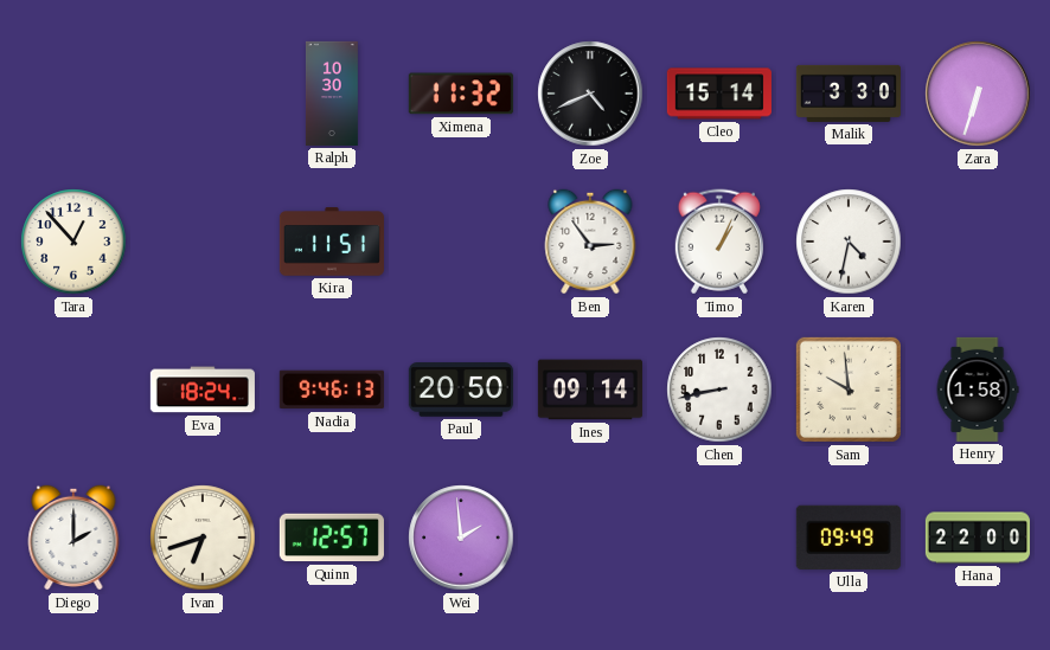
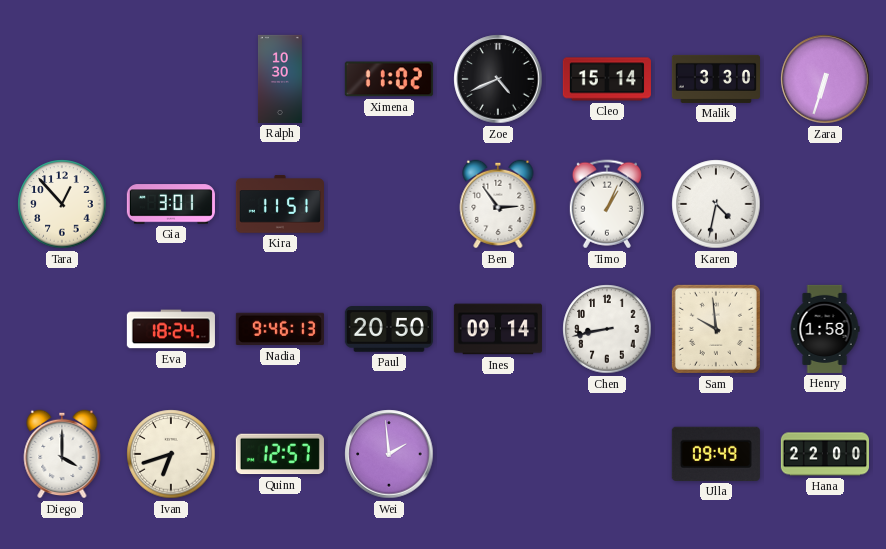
Ximena: 11:32 -> 11:02
Gia: none -> 3:01
Diego: 2:00 -> 4:00
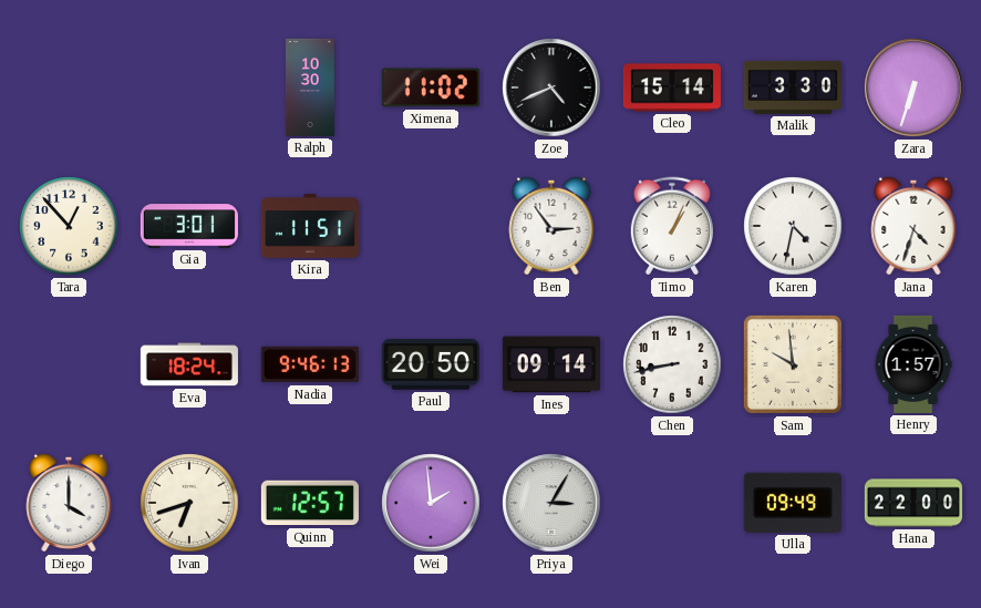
Jana: none -> 4:33
Henry: 1:58 -> 1:57
Priya: none -> 3:05
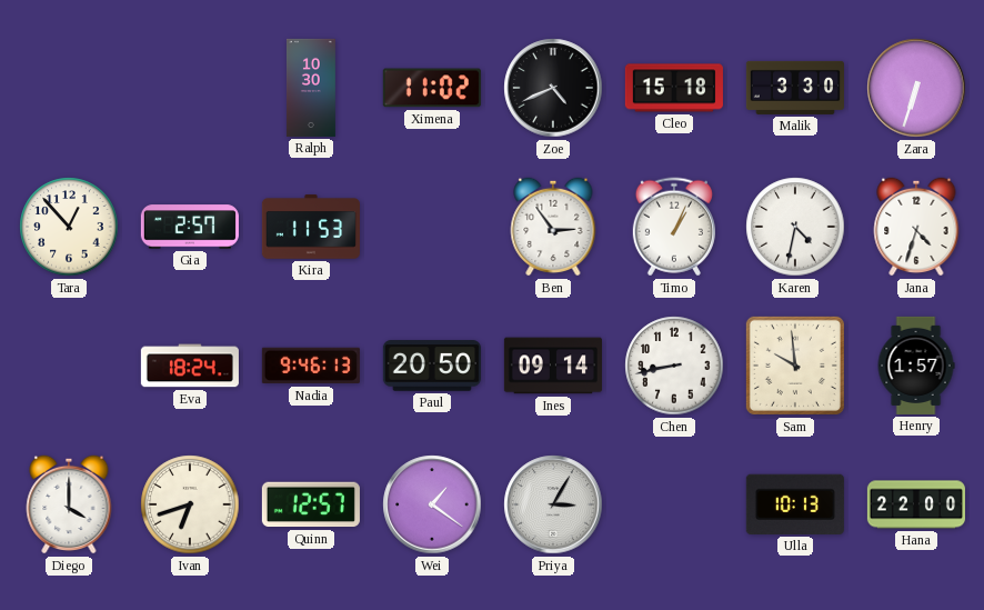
Cleo: 15:14 -> 15:18
Gia: 3:01 -> 2:57
Kira: 11:51 -> 11:53
Wei: 1:59 -> 1:21
Ulla: 09:49 -> 10:13
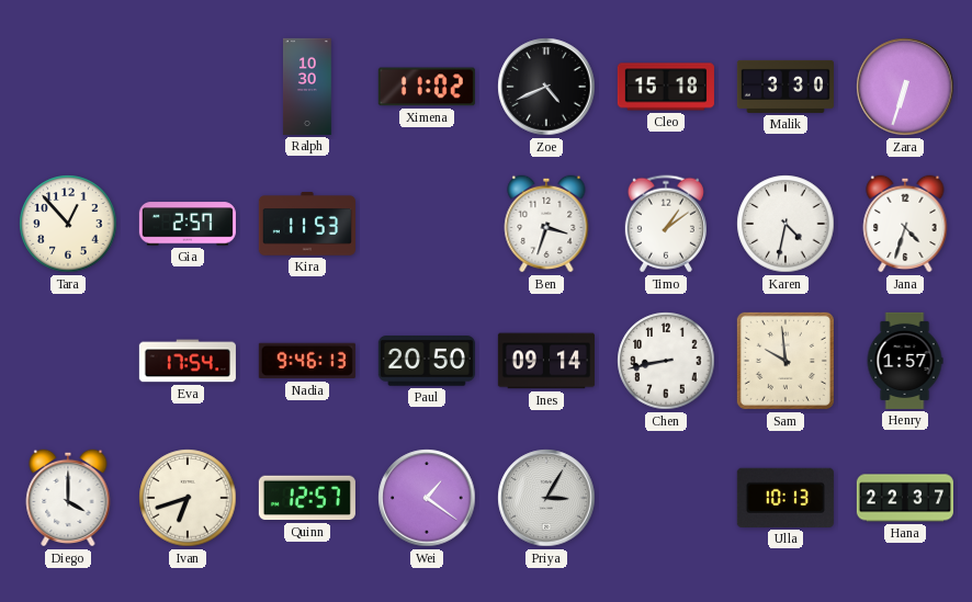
Ben: 2:54 -> 3:33
Timo: 1:04 -> 1:09
Eva: 18:24 -> 17:54
Hana: 22:00 -> 22:37
